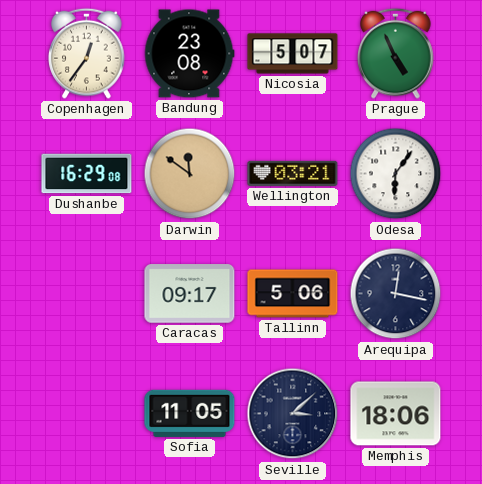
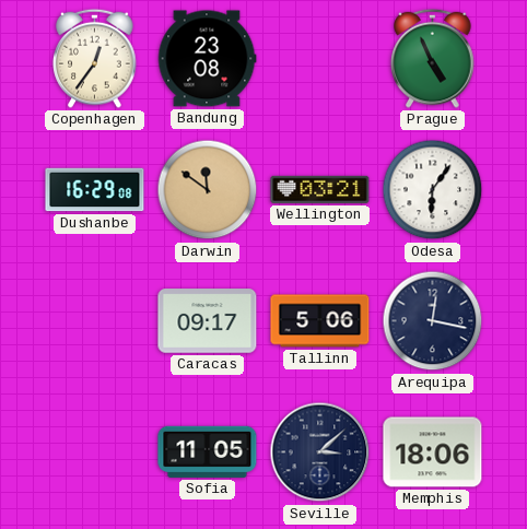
Nicosia: 5:07 -> none
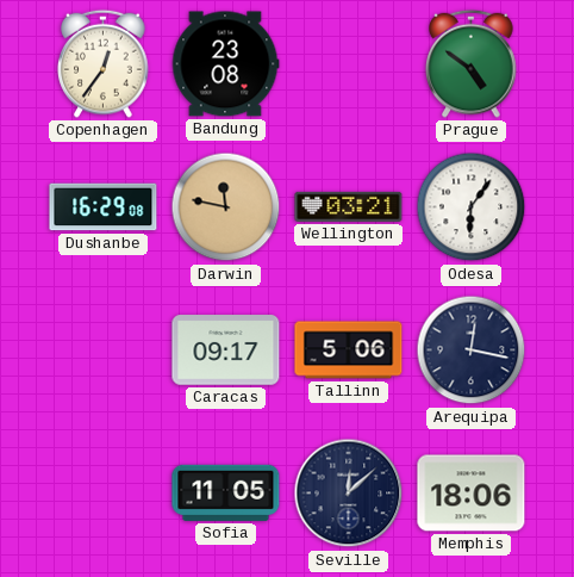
Prague: 4:56 -> 4:51
Darwin: 11:51 -> 11:47
Seville: 3:08 -> 12:08
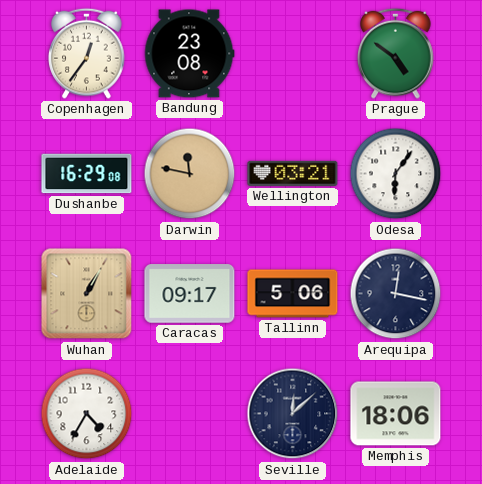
Wuhan: none -> 1:05
Adelaide: none -> 4:35
Sofia: 11:05 -> none
